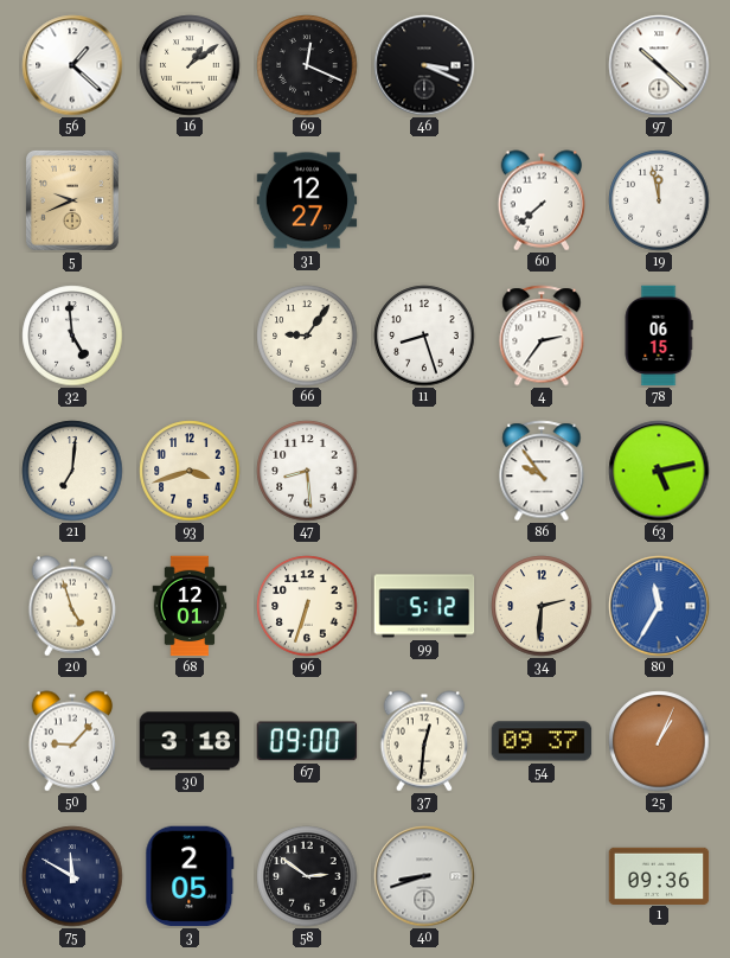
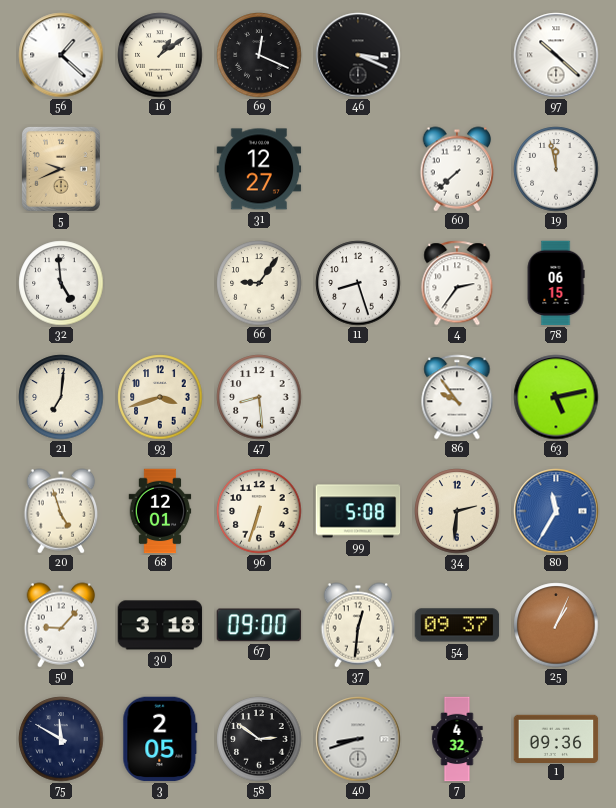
99: 5:12 -> 5:08
7: none -> 4:32
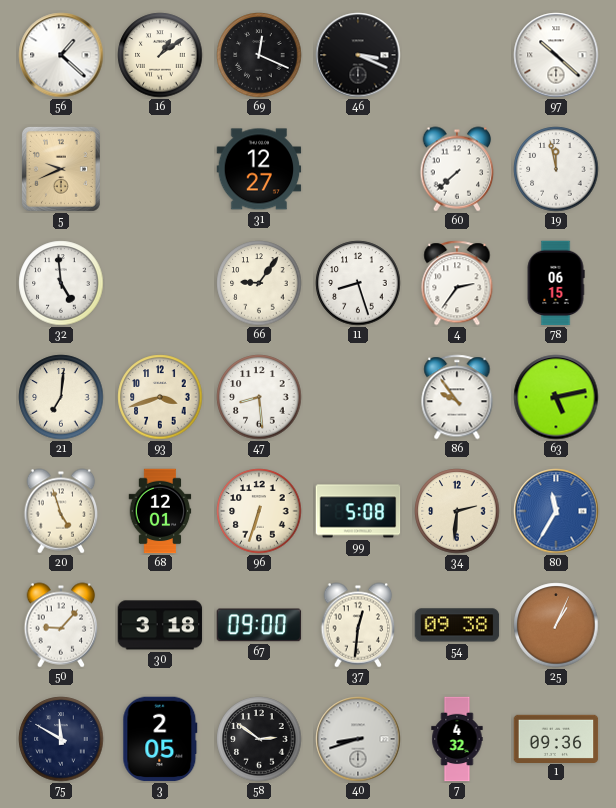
54: 09:37 -> 09:38
